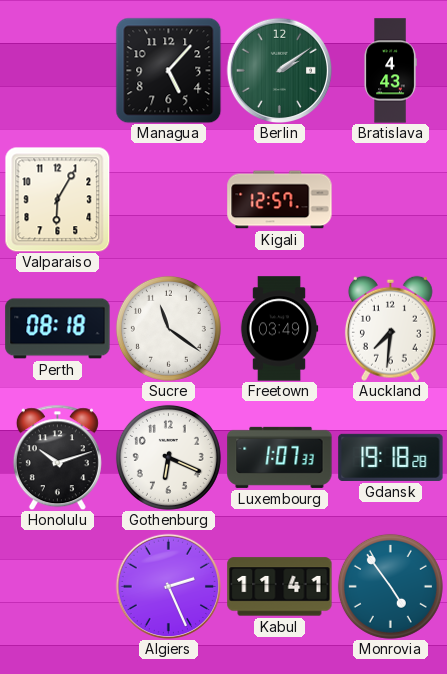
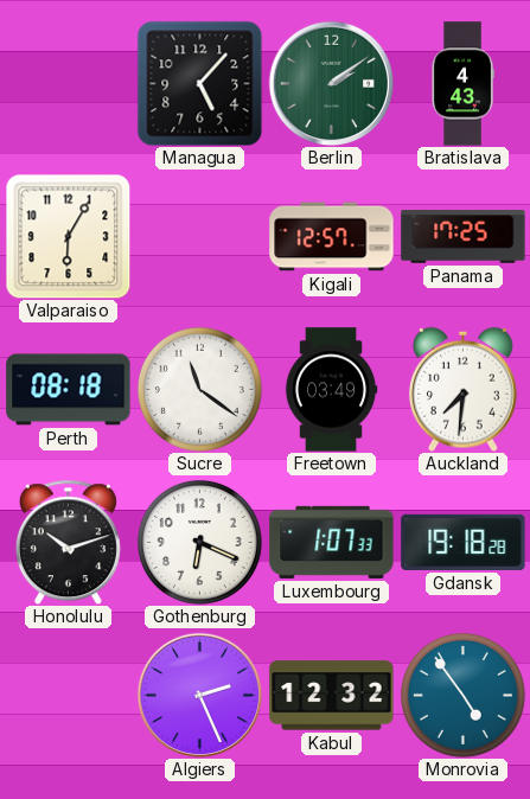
Panama: none -> 17:25
Kabul: 11:41 -> 12:32
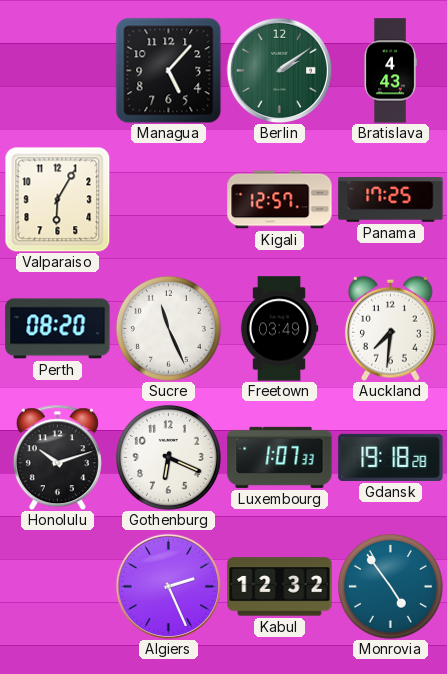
Perth: 08:18 -> 08:20
Sucre: 11:21 -> 11:26
